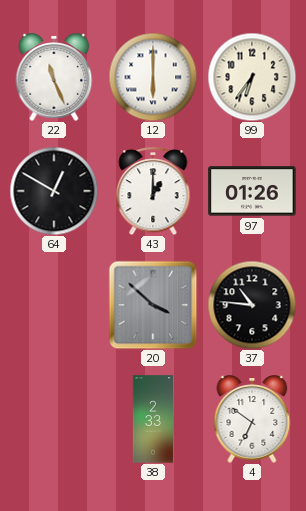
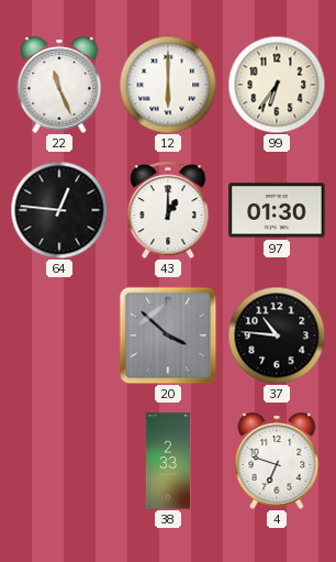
64: 12:50 -> 12:46
97: 01:26 -> 01:30
4: 6:51 -> 6:48
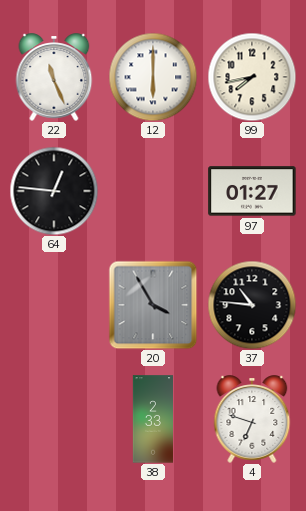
99: 6:36 -> 7:43
43: 1:00 -> none
97: 01:30 -> 01:27
20: 3:52 -> 3:55
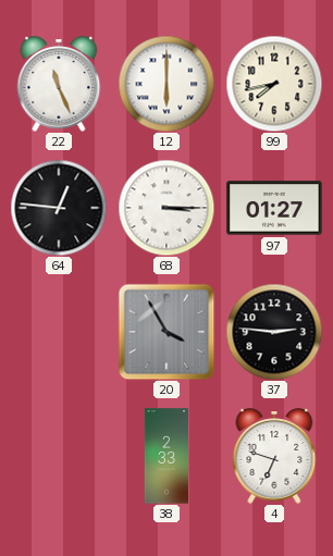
68: none -> 3:15
37: 10:46 -> 2:46
